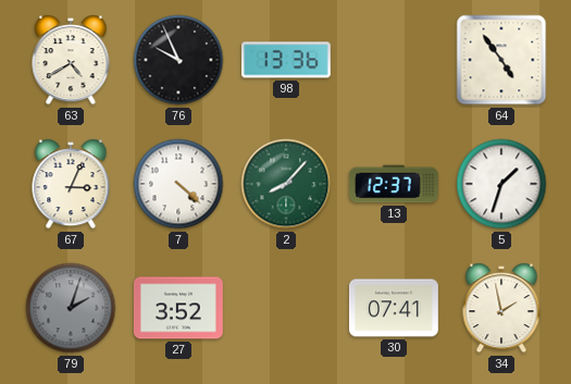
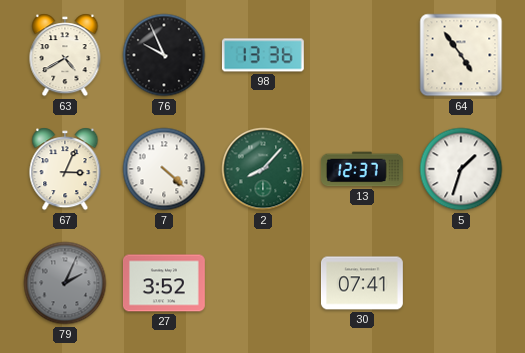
79: 2:03 -> 2:04
34: 1:58 -> none
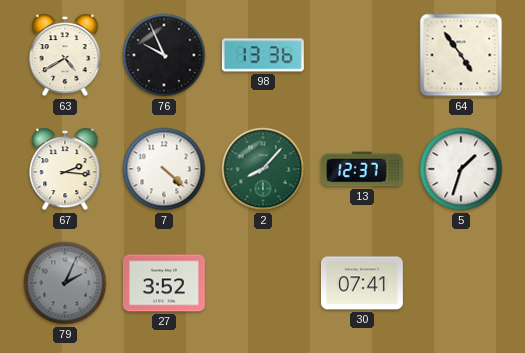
67: 3:04 -> 2:16
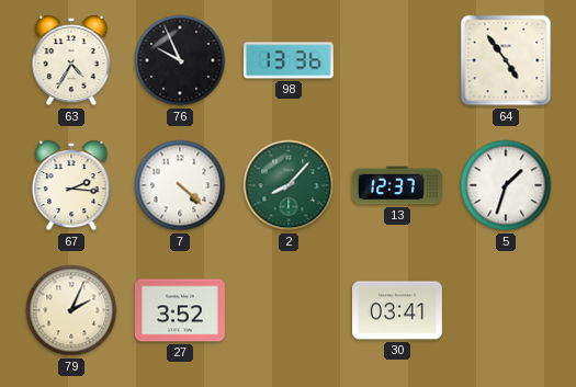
63: 4:40 -> 4:35
79 dial: grey -> cream
30: 07:41 -> 03:41
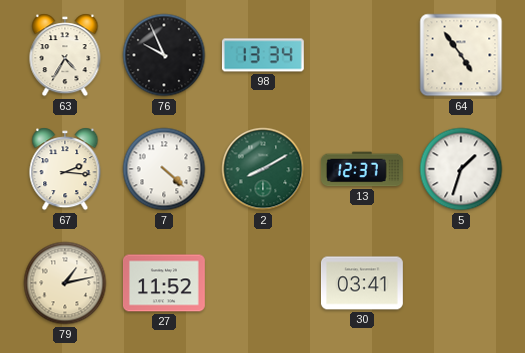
98: 13:36 -> 13:34
2: 8:07 -> 8:10
79: 2:04 -> 1:13
27: 3:52 -> 11:52
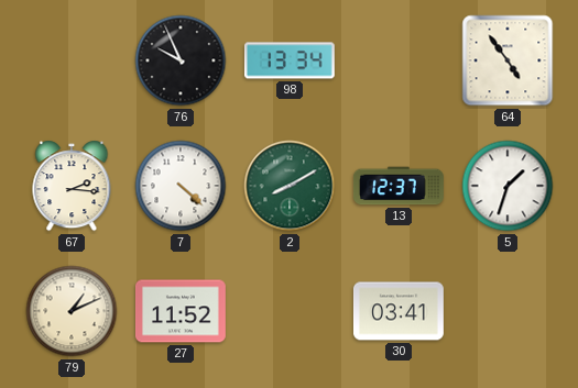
63: 4:35 -> none
79: 1:13 -> 1:11
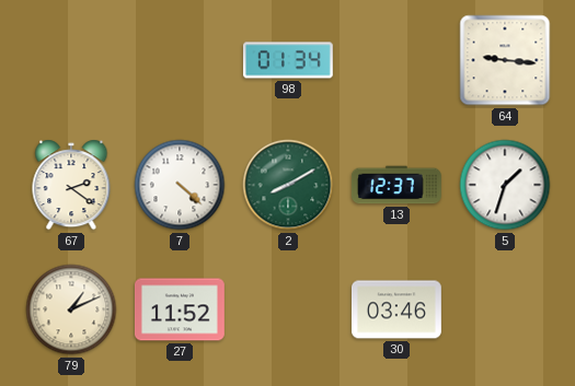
76: 9:56 -> none
98: 13:34 -> 01:34
64: 4:54 -> 9:16
67: 2:16 -> 2:21
30: 03:41 -> 03:46
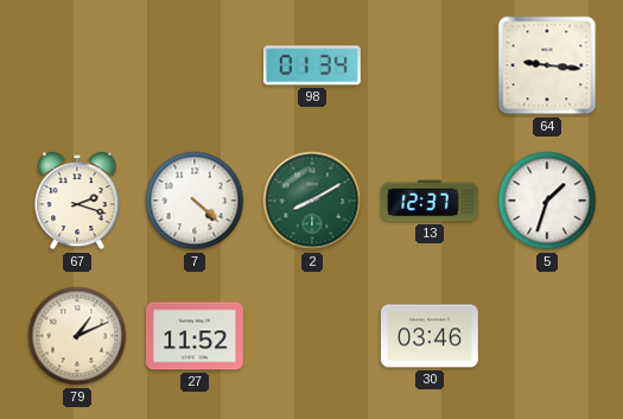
67: 2:21 -> 2:18
